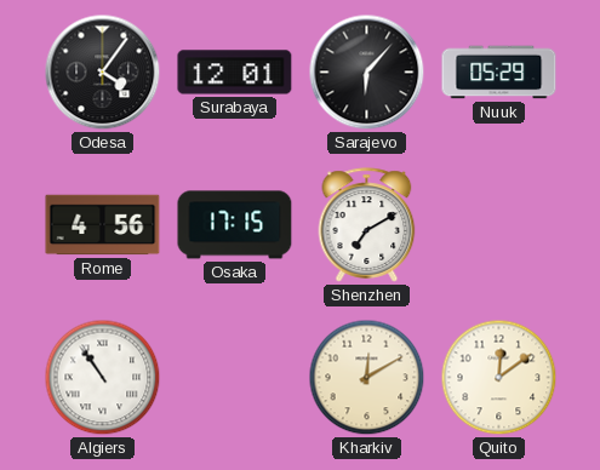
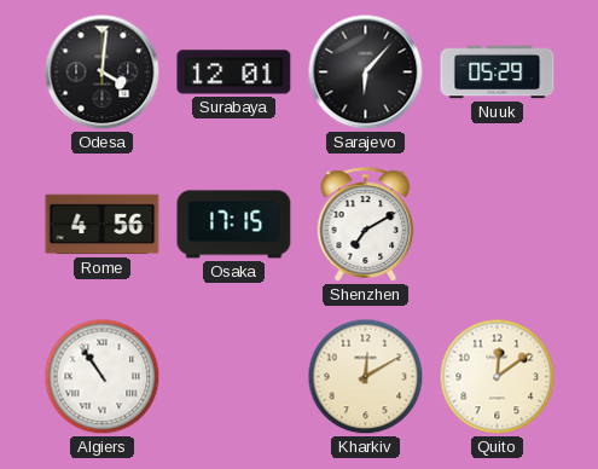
Odesa: 4:06 -> 4:01
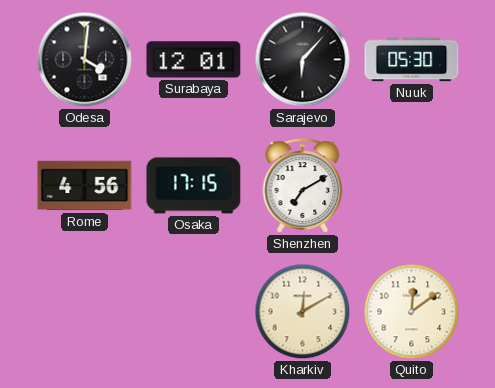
Nuuk: 05:29 -> 05:30
Algiers: 10:54 -> none
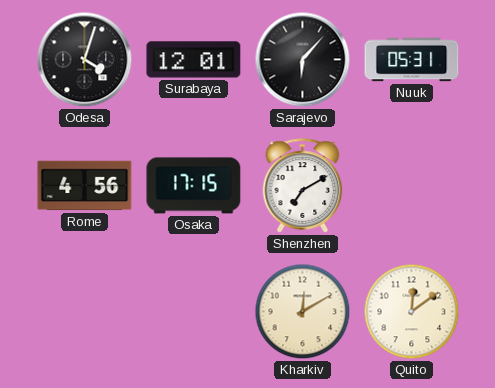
Odesa: 4:01 -> 4:03
Nuuk: 05:30 -> 05:31
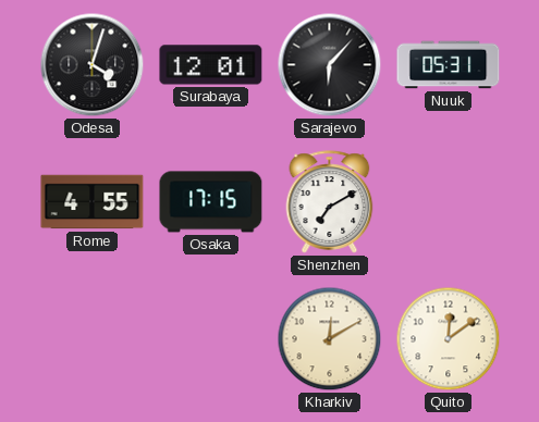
Rome: 4:56 -> 4:55
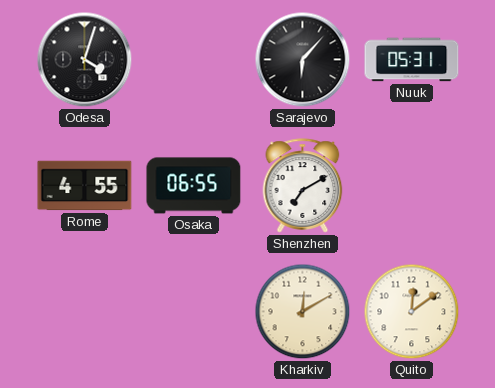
Surabaya: 12:01 -> none
Osaka: 17:15 -> 06:55
